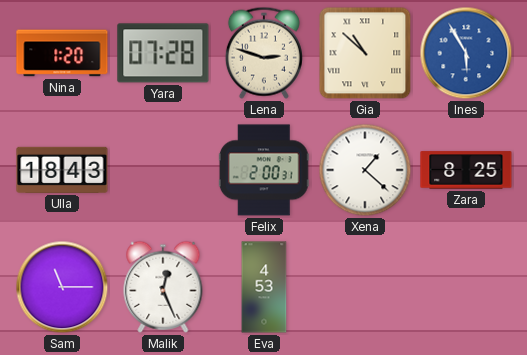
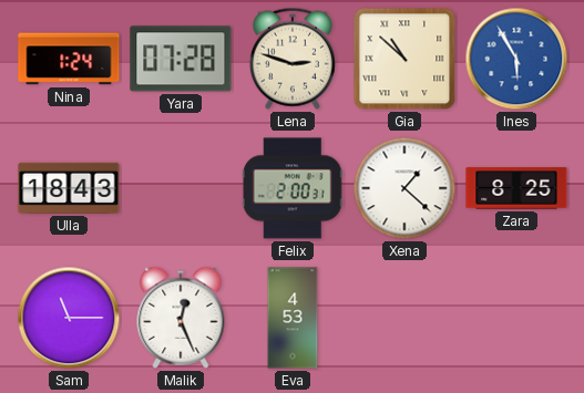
Nina: 1:20 -> 1:24
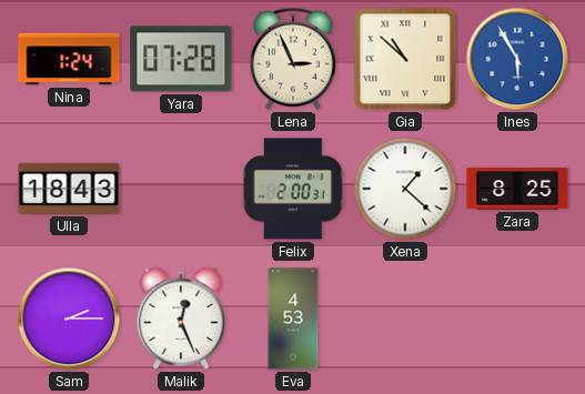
Lena: 2:48 -> 2:56
Sam: 11:15 -> 2:15
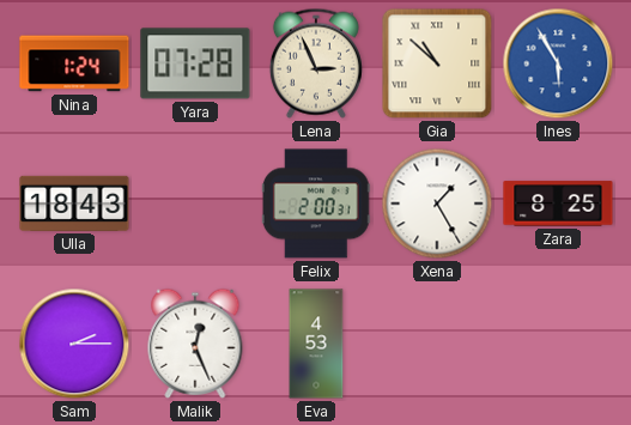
Xena: 1:22 -> 1:25
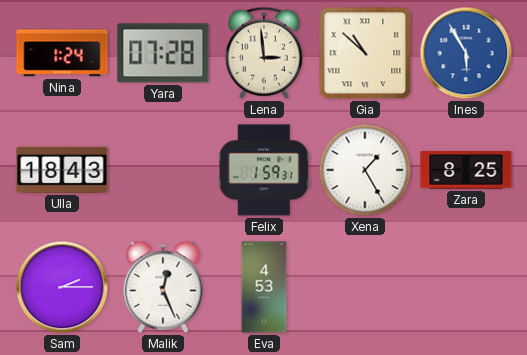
Lena: 2:56 -> 2:59
Felix: 2:00 -> 1:59
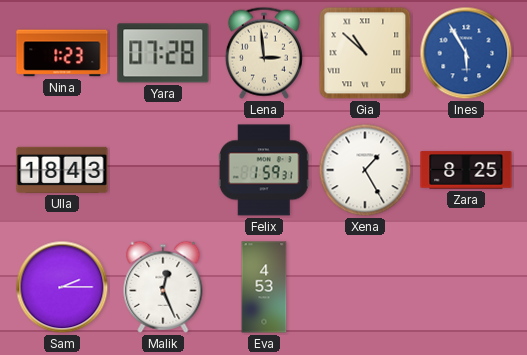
Nina: 1:24 -> 1:23
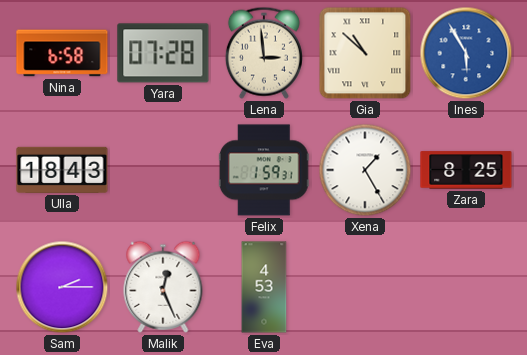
Nina: 1:23 -> 6:58
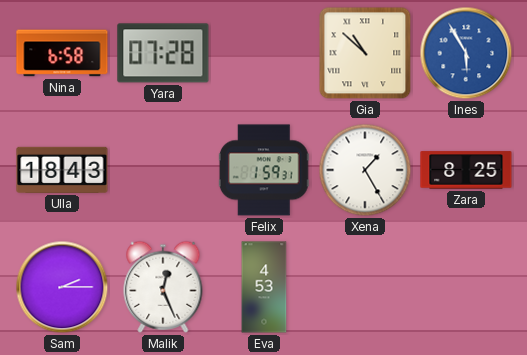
Lena: 2:59 -> none
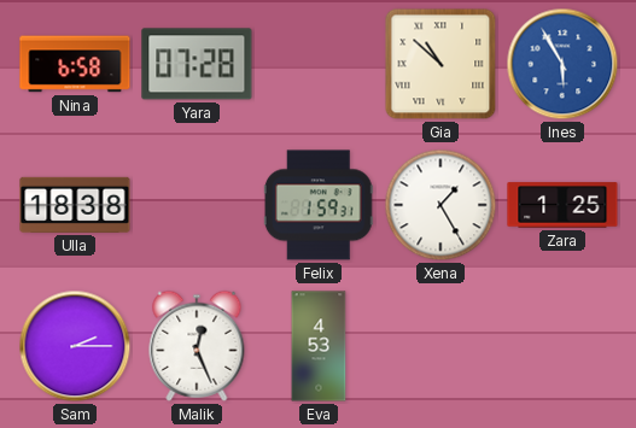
Ulla: 18:43 -> 18:38
Zara: 8:25 -> 1:25
